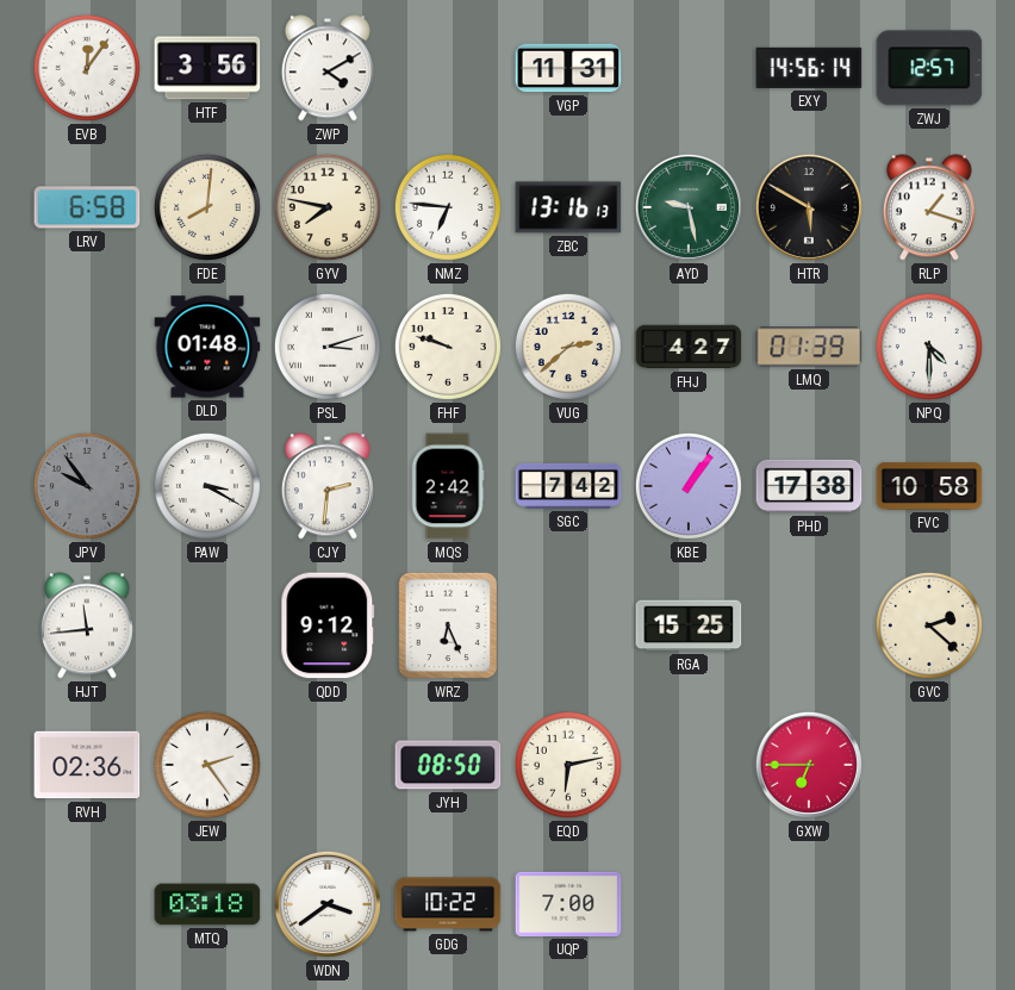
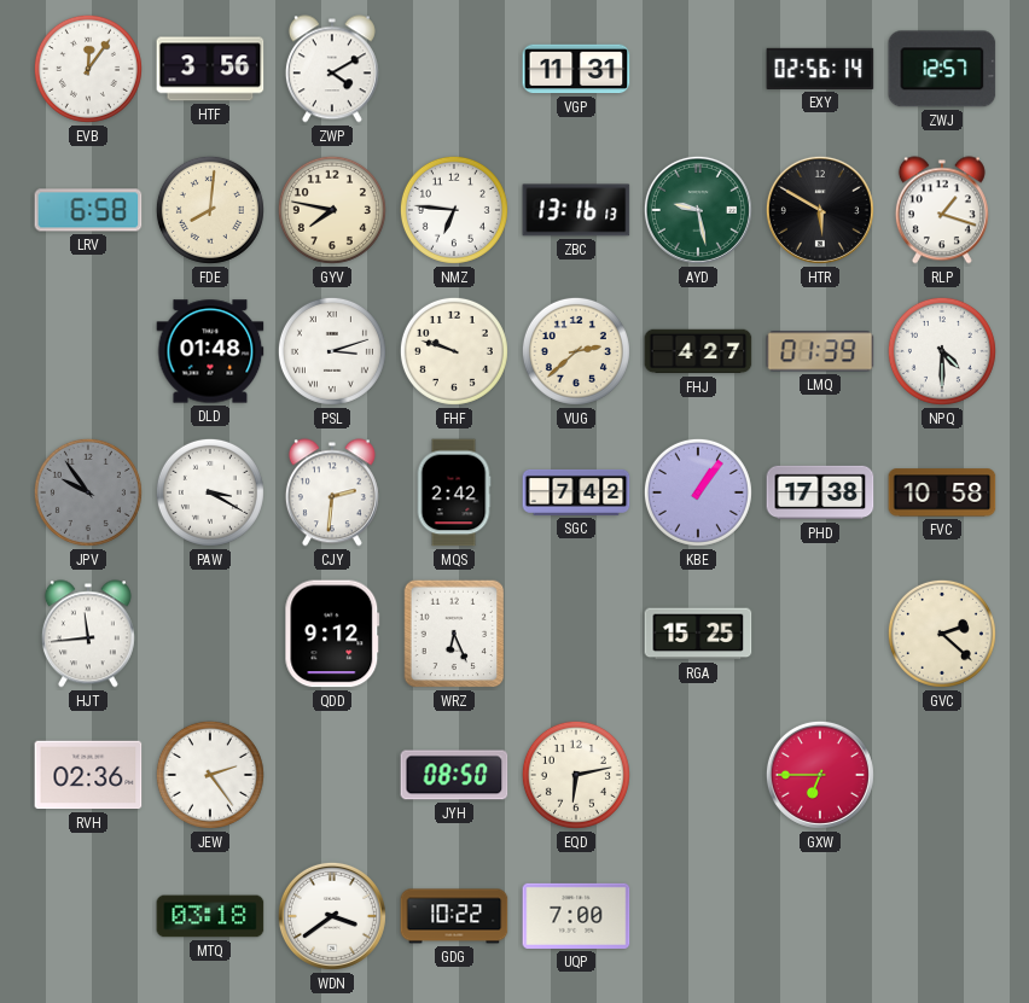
EXY: 14:56 -> 02:56
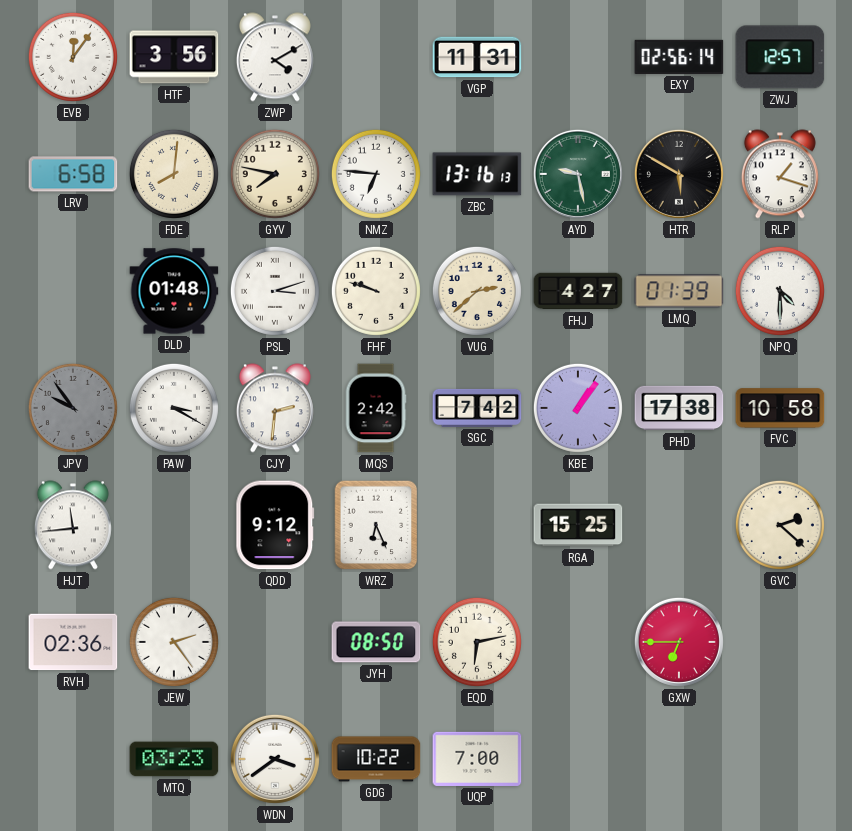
MTQ: 03:18 -> 03:23
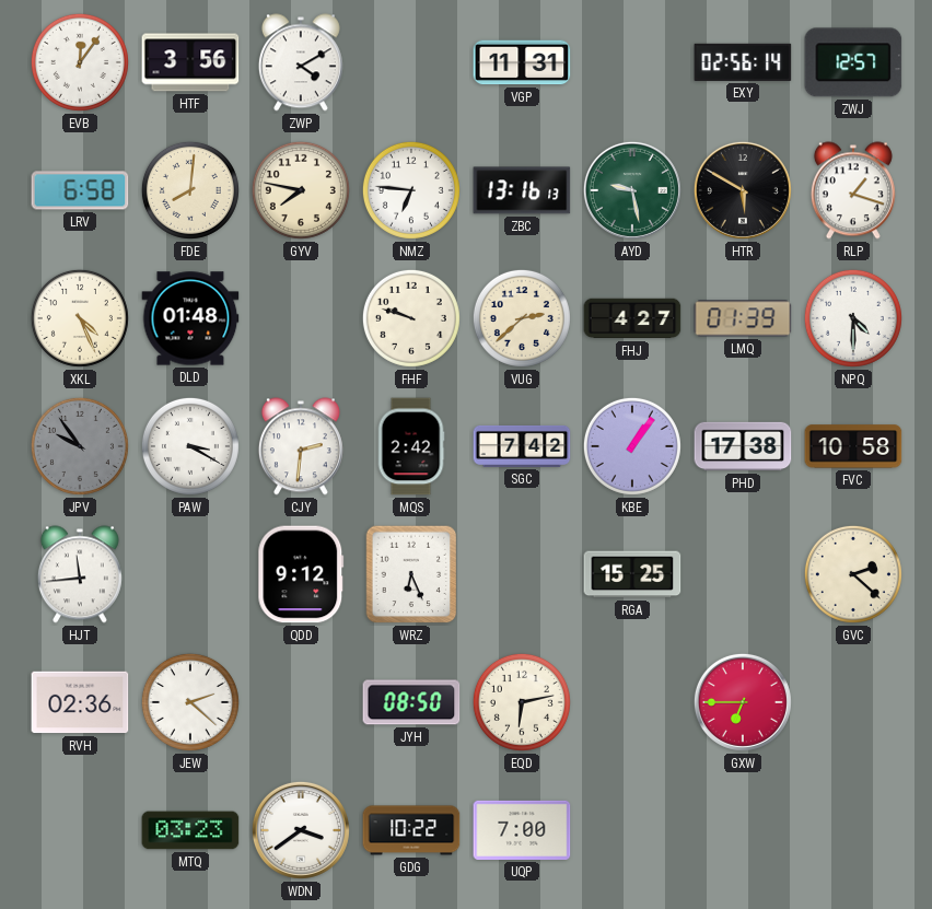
XKL: none -> 4:26
PSL: 3:12 -> none
JEW: 2:24 -> 2:22
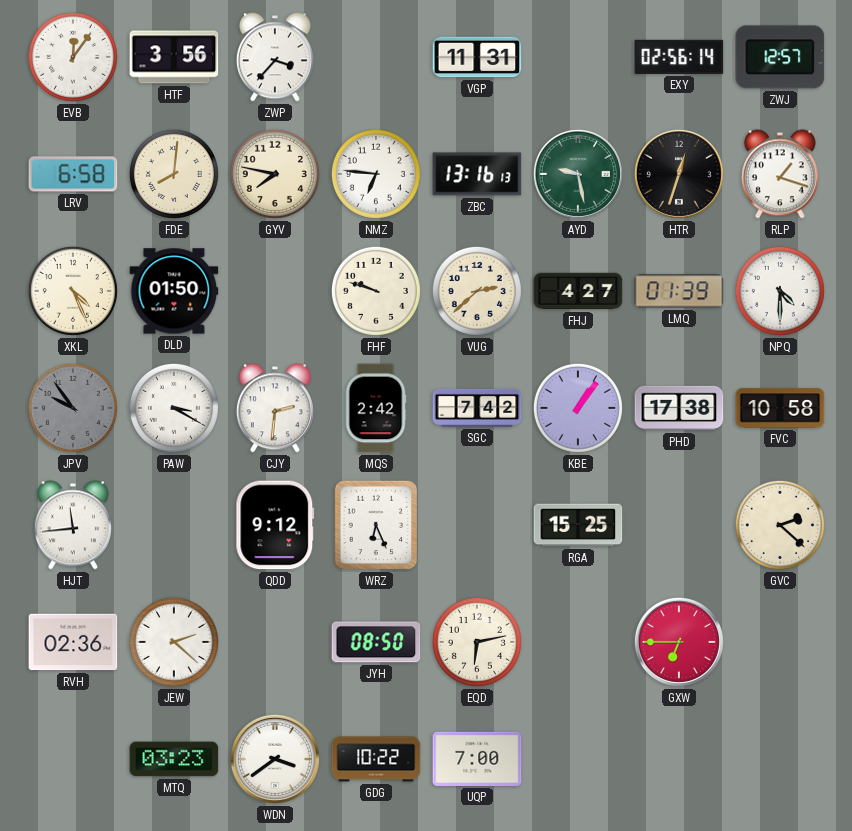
ZWP: 4:10 -> 3:37
HTR: 5:50 -> 12:33
DLD: 01:48 -> 01:50
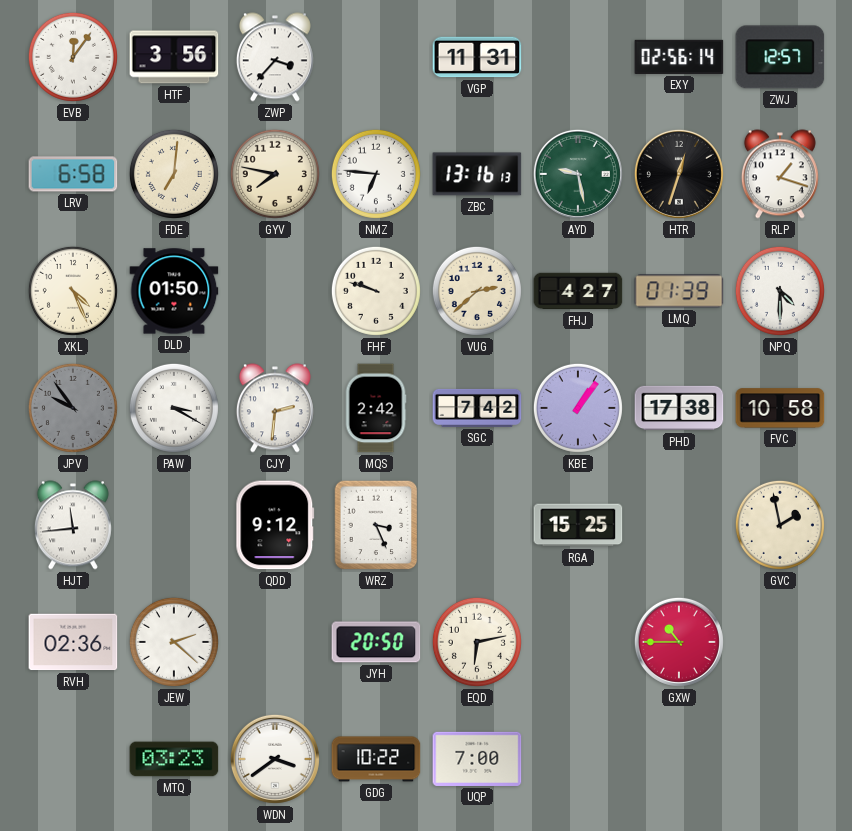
FDE: 8:01 -> 7:01
WRZ: 6:26 -> 3:26
GVC: 2:22 -> 1:58
JYH: 08:50 -> 20:50
GXW: 6:45 -> 10:45
